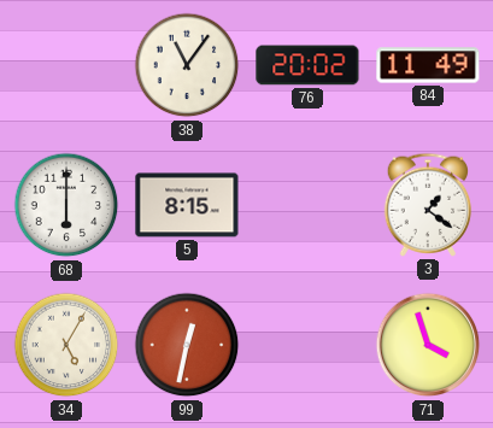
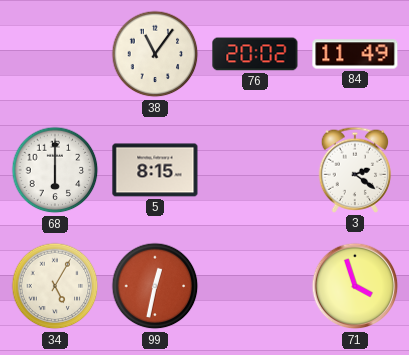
3: 1:21 -> 2:21
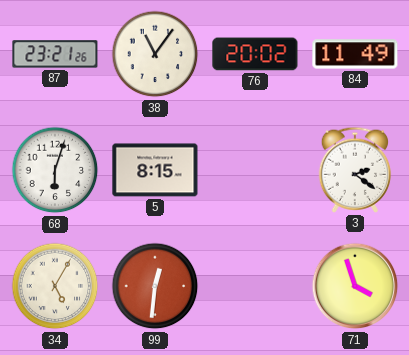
87: none -> 23:21
68: 6:00 -> 6:03
99: 12:32 -> 12:31
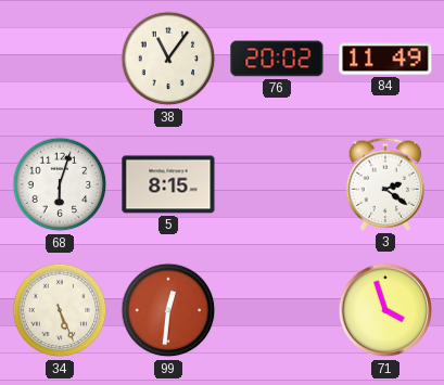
87: 23:21 -> none
34: 5:05 -> 5:26
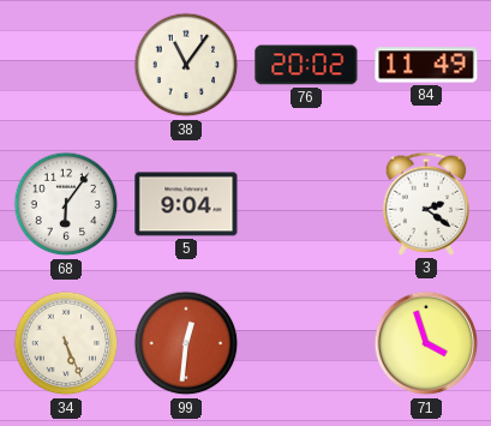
68: 6:03 -> 6:06
5: 8:15 -> 9:04
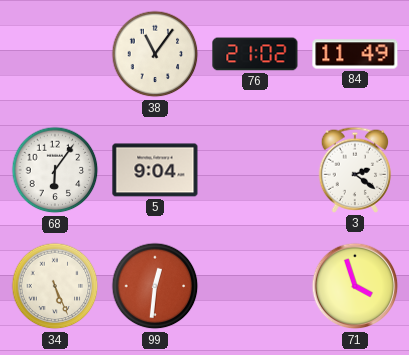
76: 20:02 -> 21:02
